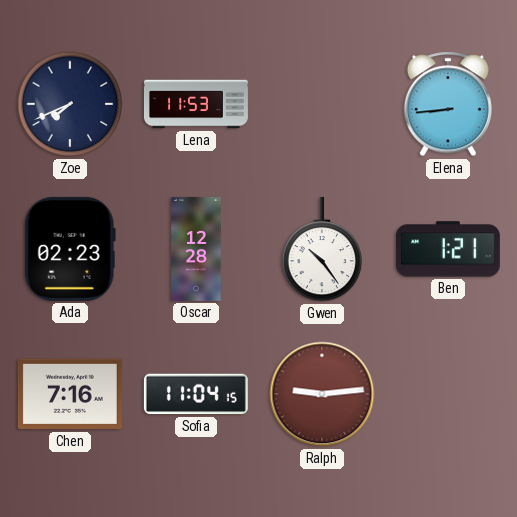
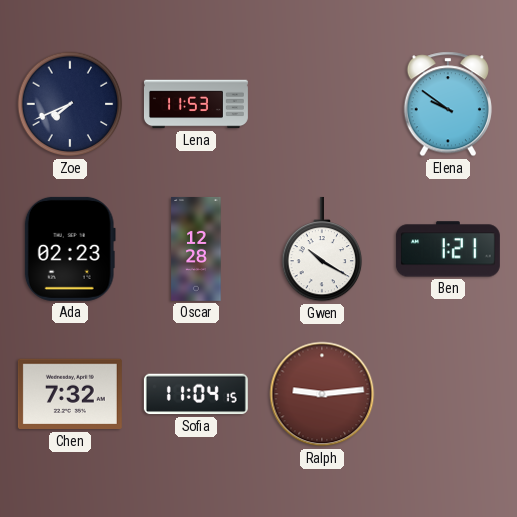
Elena: 8:44 -> 9:51
Gwen: 10:24 -> 10:20
Chen: 7:16 -> 7:32
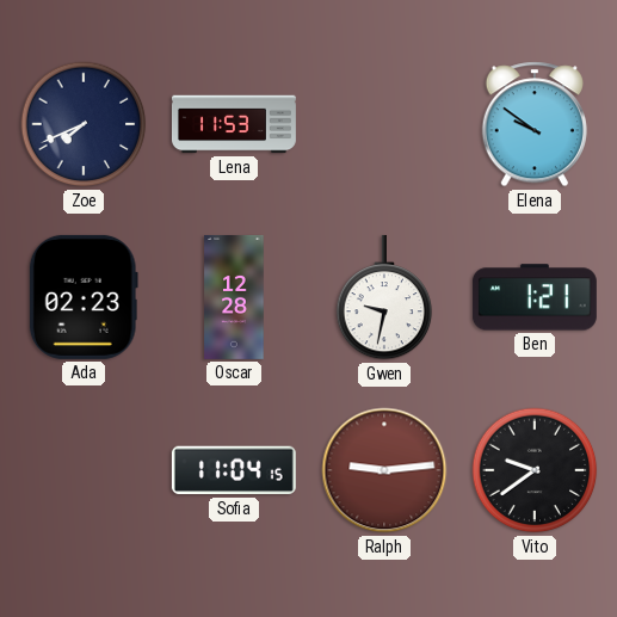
Gwen: 10:20 -> 9:32
Chen: 7:32 -> none
Vito: none -> 9:39
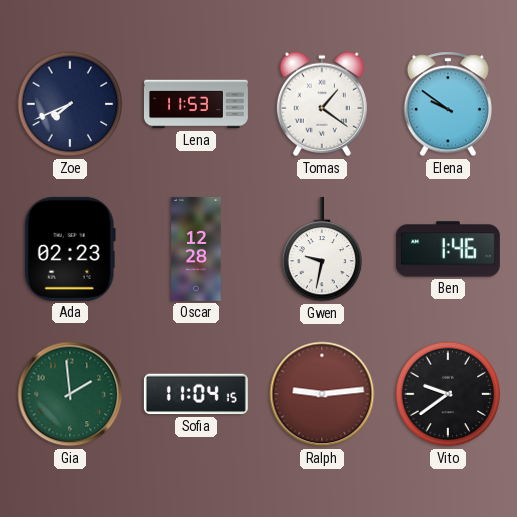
Tomas: none -> 1:21
Ben: 1:21 -> 1:46
Gia: none -> 1:59
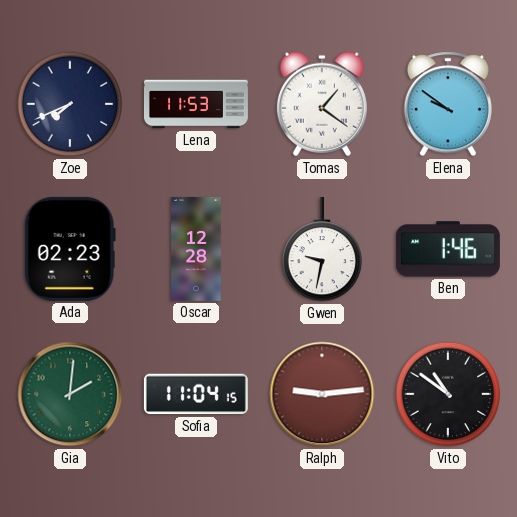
Gia: 1:59 -> 2:01
Vito: 9:39 -> 10:51
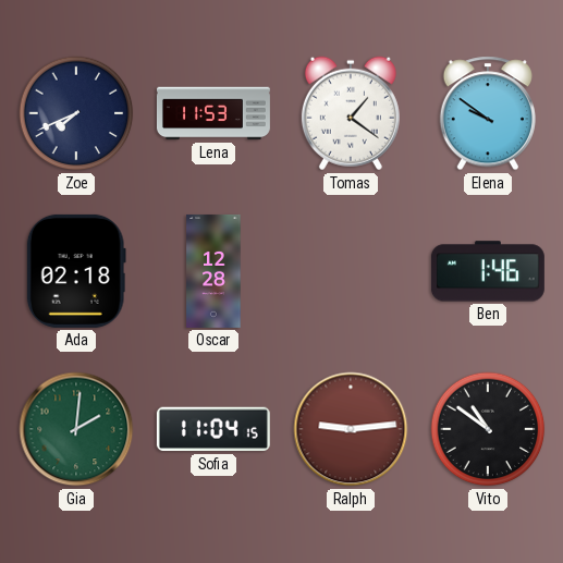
Ada: 02:23 -> 02:18
Gwen: 9:32 -> none
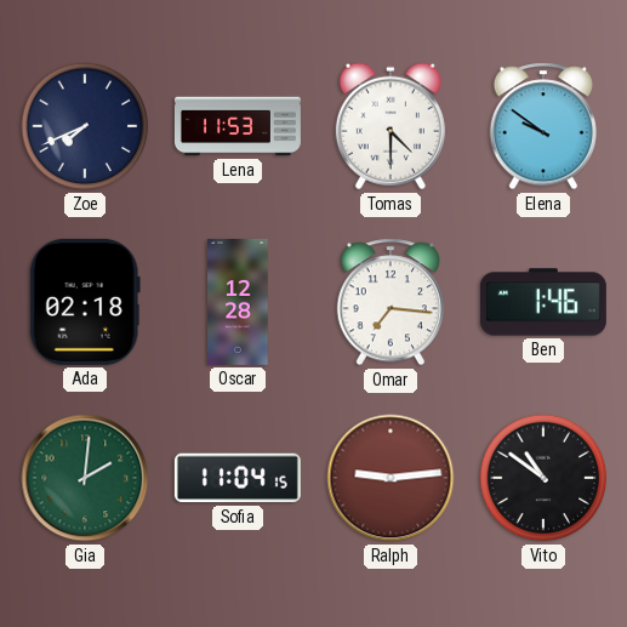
Tomas: 1:21 -> 4:30
Omar: none -> 7:16
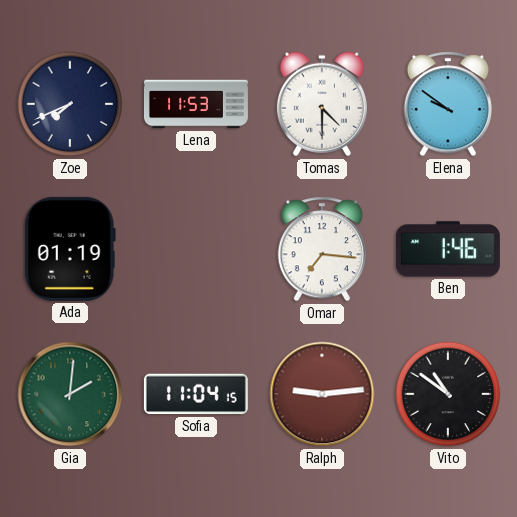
Ada: 02:18 -> 01:19
Oscar: 12:28 -> none
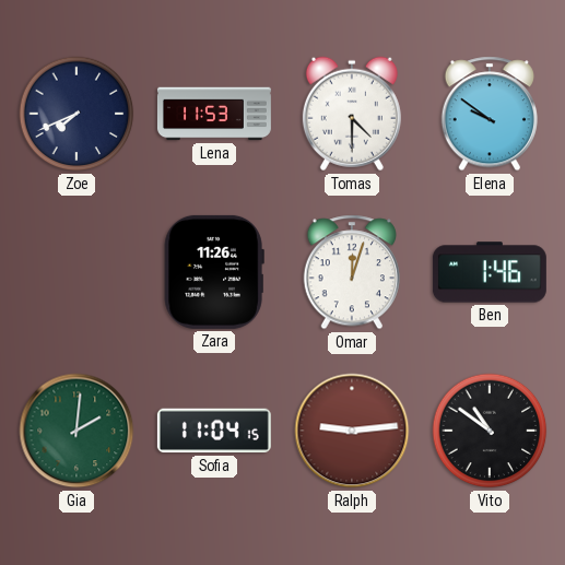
Ada: 01:19 -> none
Zara: none -> 11:26
Omar: 7:16 -> 12:03
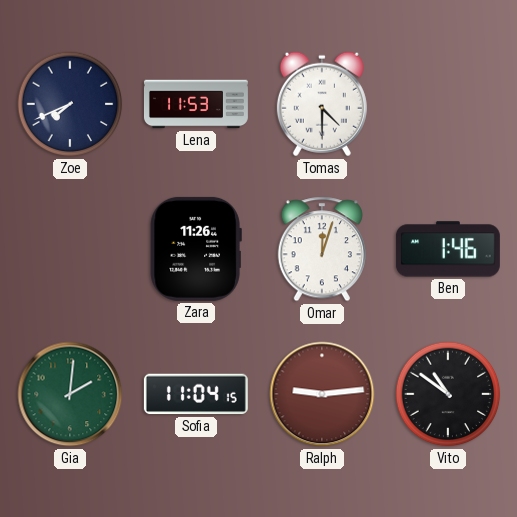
Elena: 9:51 -> none
